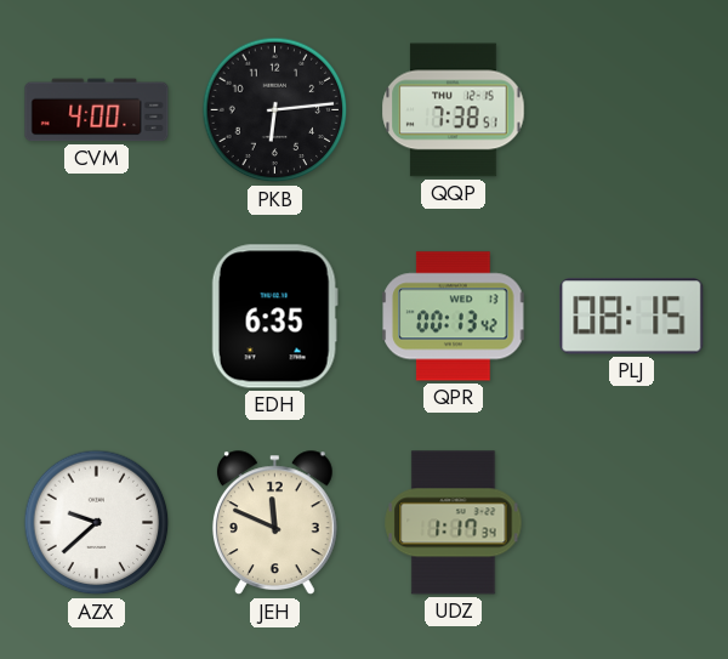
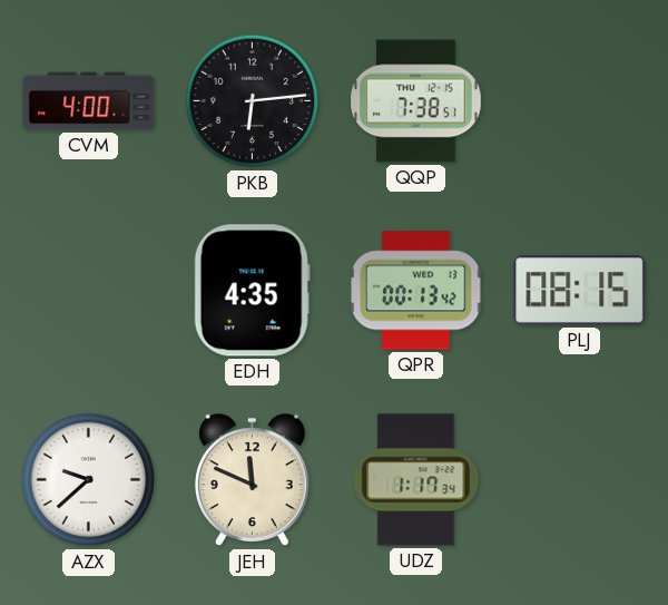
EDH: 6:35 -> 4:35
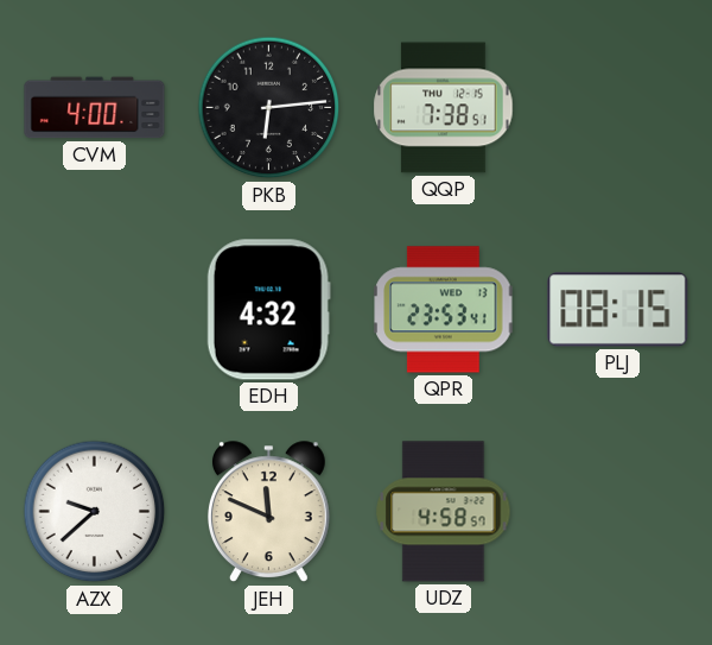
EDH: 4:35 -> 4:32
QPR: 00:13 -> 23:53
UDZ: 1:17 -> 4:58
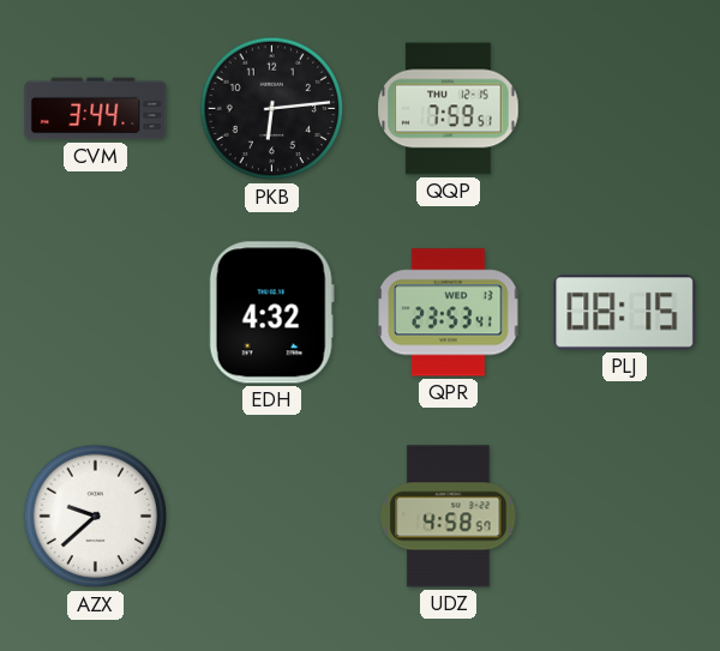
CVM: 4:00 -> 3:44
QQP: 7:38 -> 7:59
JEH: 11:49 -> none
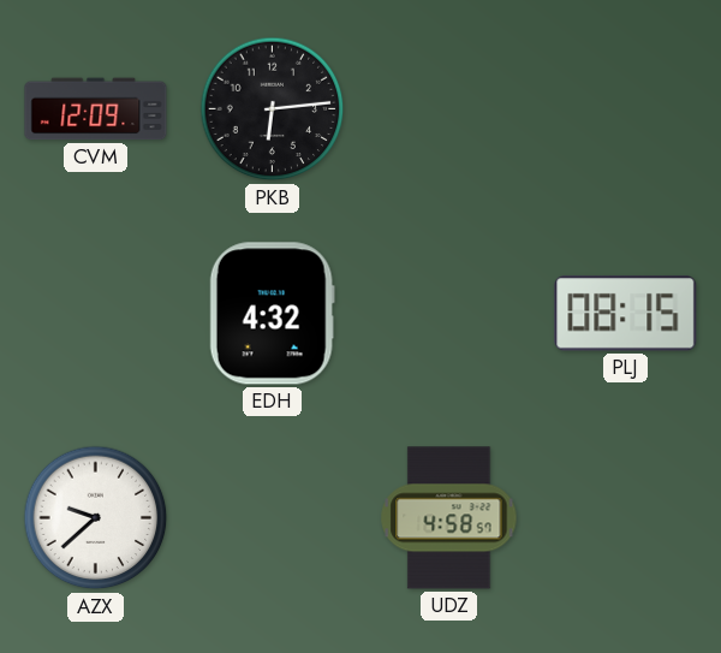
CVM: 3:44 -> 12:09
QQP: 7:59 -> none
QPR: 23:53 -> none
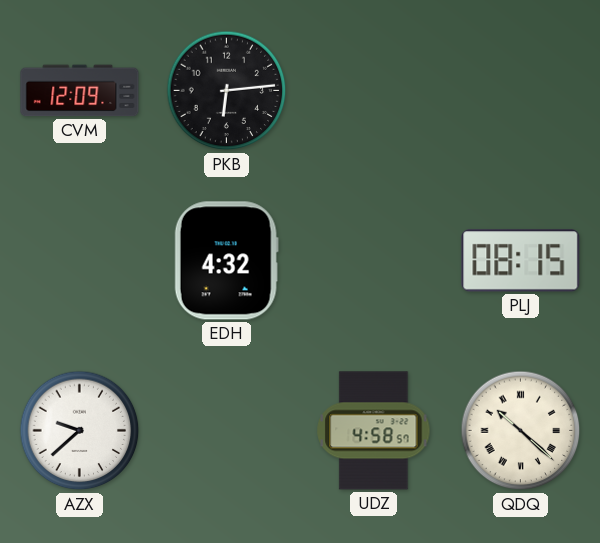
QDQ: none -> 10:22
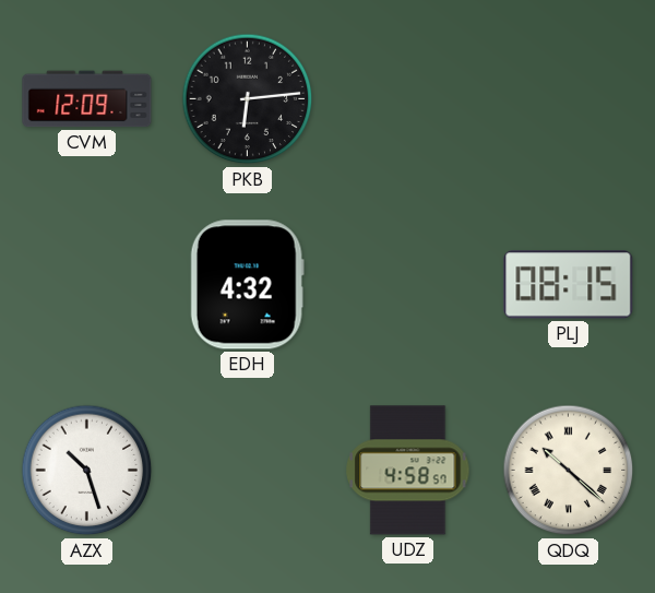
AZX: 9:38 -> 10:27
